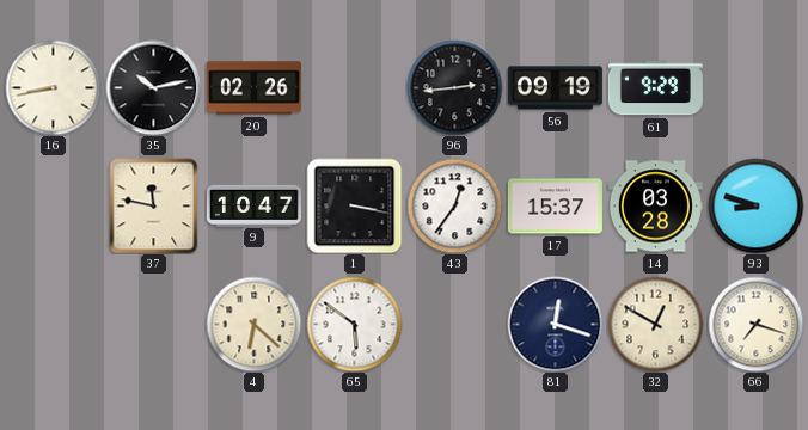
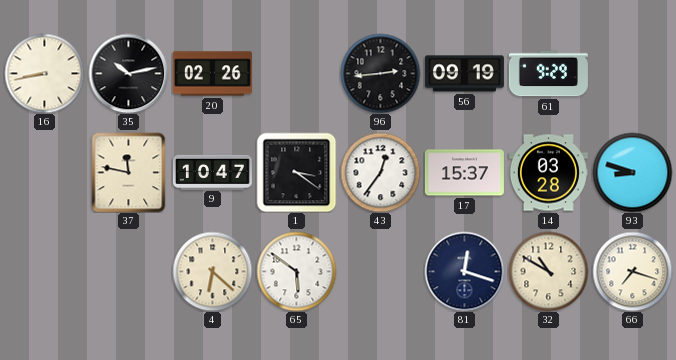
1: 3:17 -> 3:21
32: 12:50 -> 10:50
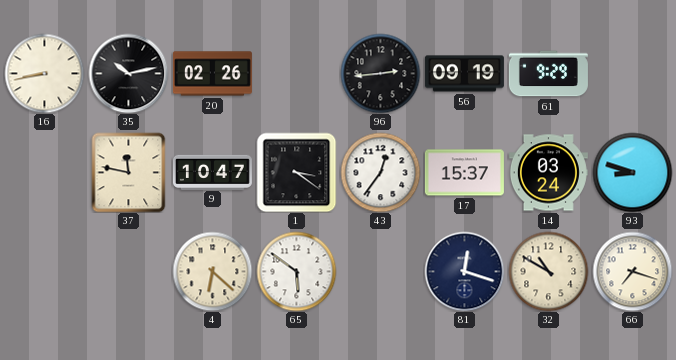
14: 03:28 -> 03:24
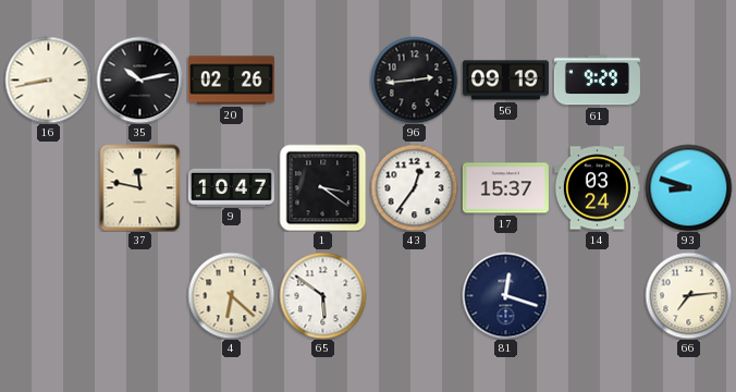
32: 10:50 -> none
66: 7:18 -> 7:14
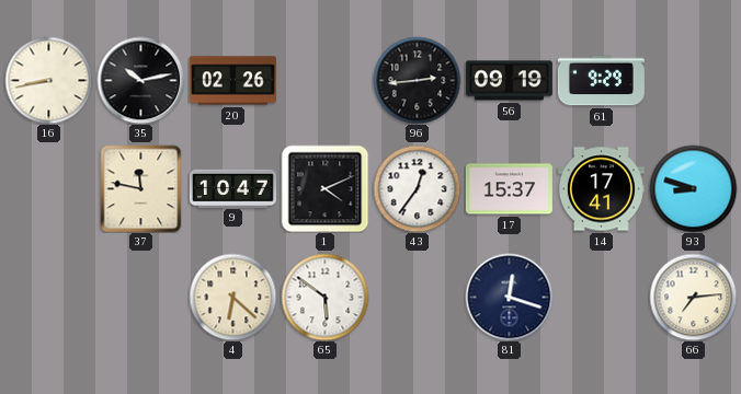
1: 3:21 -> 4:11
14: 03:24 -> 17:41
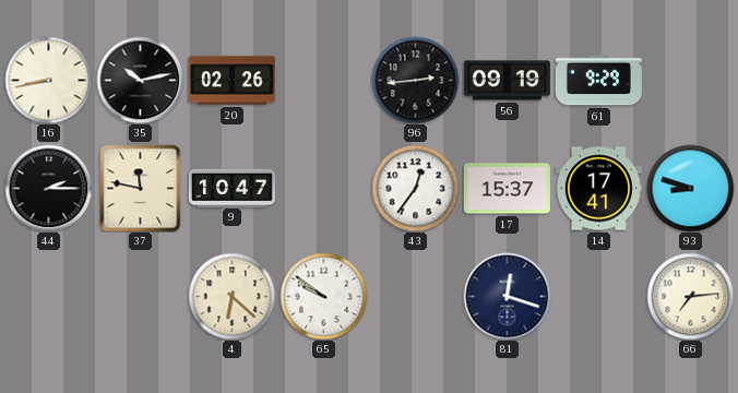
44: none -> 2:15
1: 4:11 -> none
65: 5:51 -> 9:51
